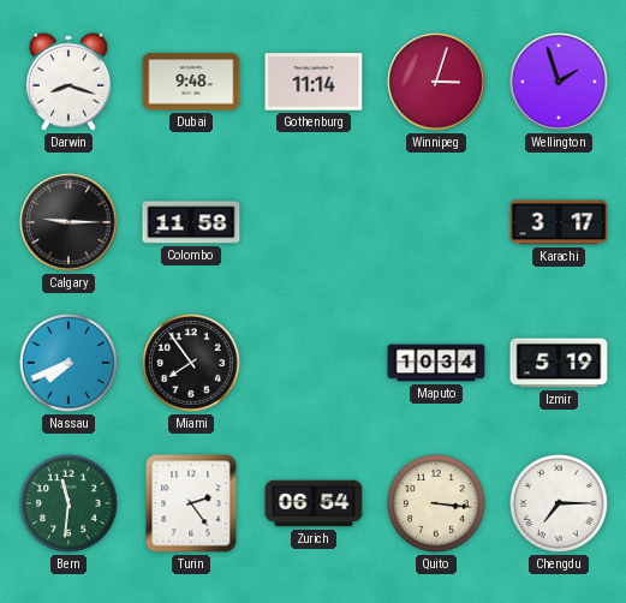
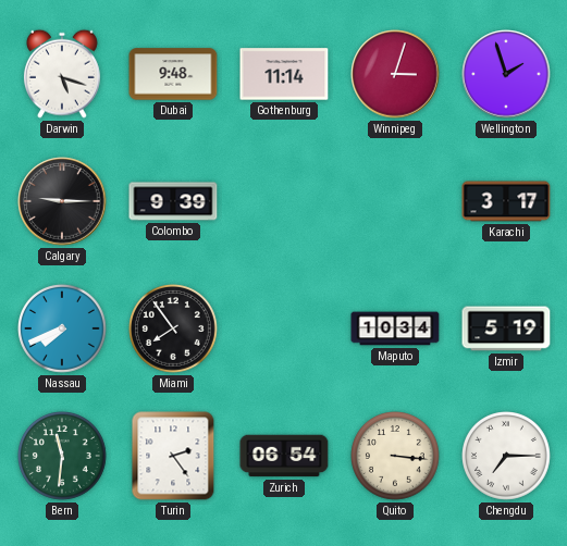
Darwin: 8:18 -> 5:18
Colombo: 11:58 -> 9:39
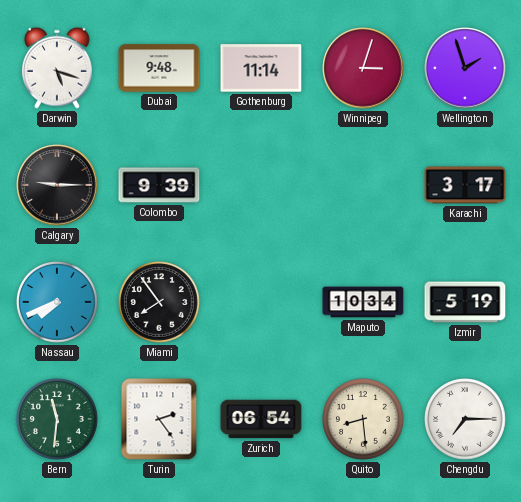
Quito: 3:16 -> 8:29
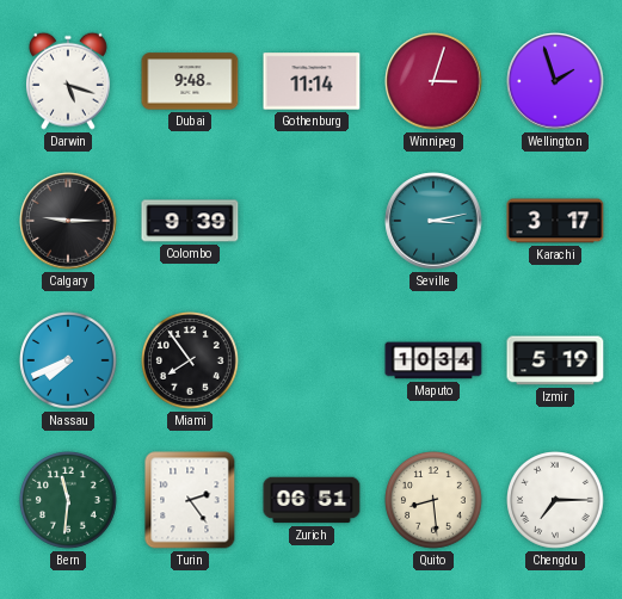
Seville: none -> 3:13
Zurich: 06:54 -> 06:51
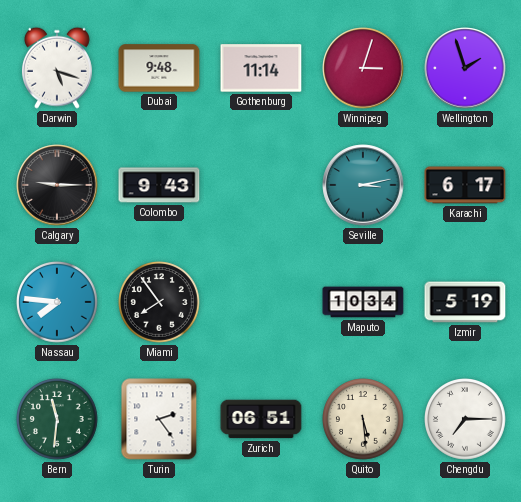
Colombo: 9:39 -> 9:43
Karachi: 3:17 -> 6:17
Nassau: 7:41 -> 7:46
Quito: 8:29 -> 5:29
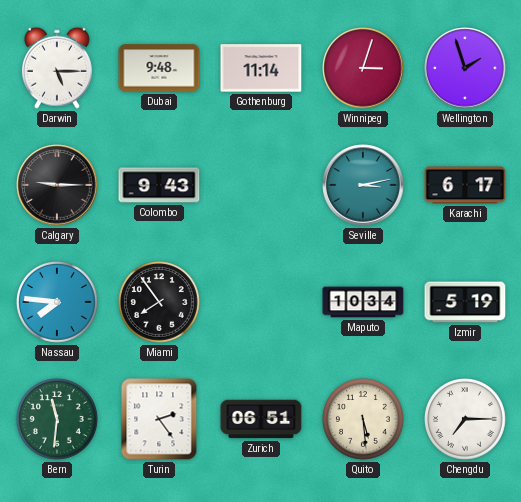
Darwin: 5:18 -> 5:15
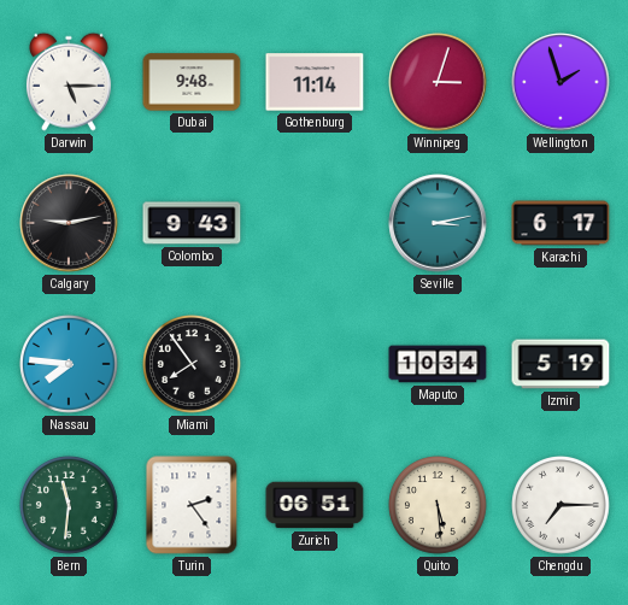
Calgary: 9:15 -> 9:13
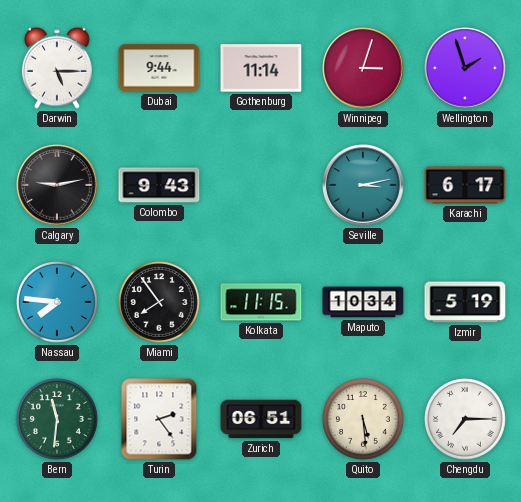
Dubai: 9:48 -> 9:44
Kolkata: none -> 11:15
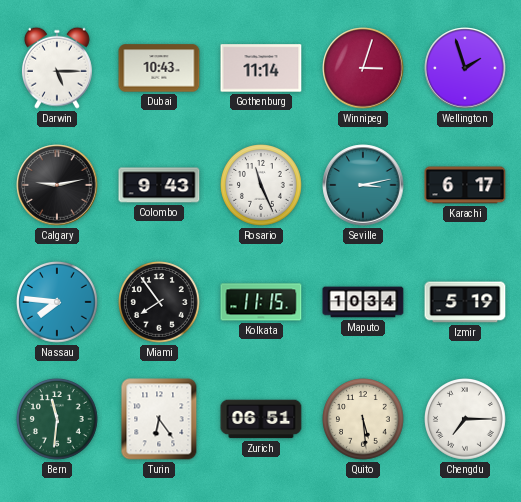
Dubai: 9:44 -> 10:43
Rosario: none -> 11:26
Turin: 2:24 -> 6:24
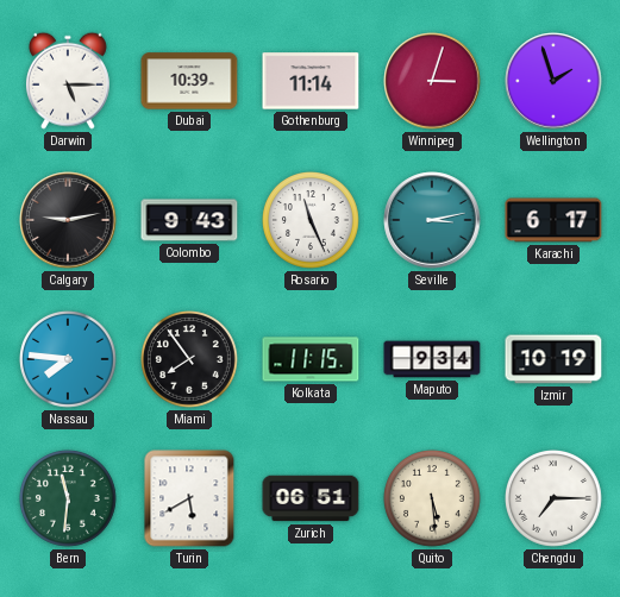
Dubai: 10:43 -> 10:39
Maputo: 10:34 -> 9:34
Izmir: 5:19 -> 10:19
Turin: 6:24 -> 5:40
